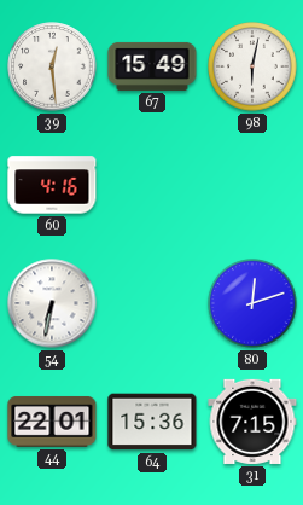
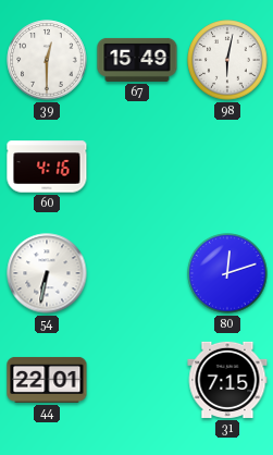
39: 12:29 -> 12:30
64: 15:36 -> none
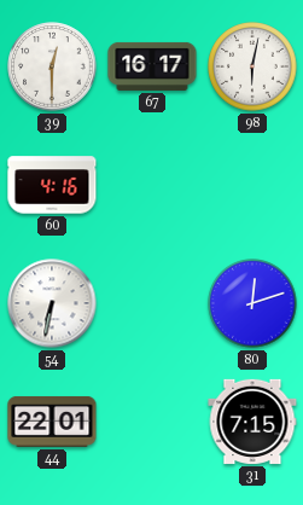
67: 15:49 -> 16:17
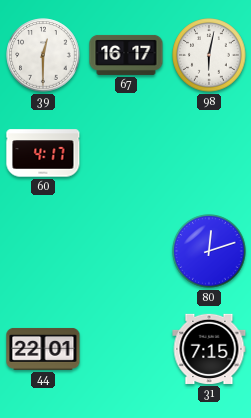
60: 4:16 -> 4:17
54: 6:32 -> none
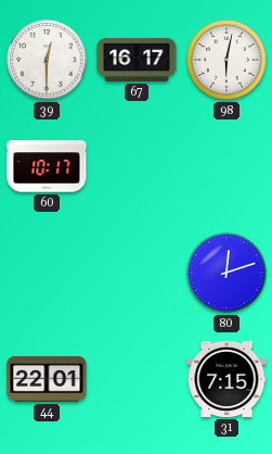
60: 4:17 -> 10:17
